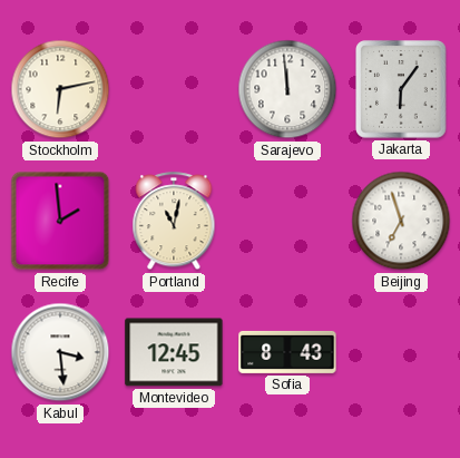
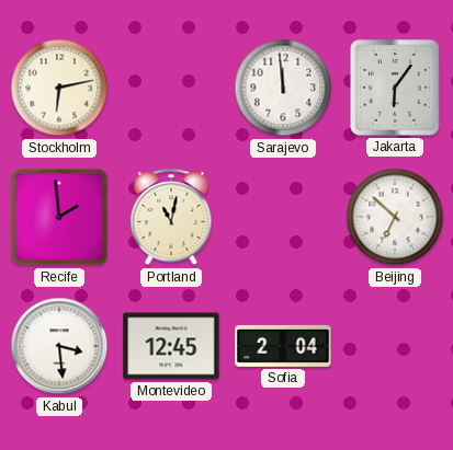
Beijing: 6:57 -> 6:52
Sofia: 8:43 -> 2:04
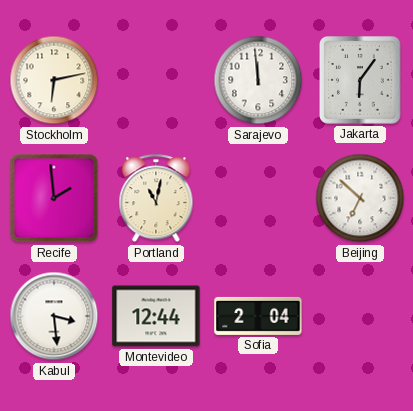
Montevideo: 12:45 -> 12:44
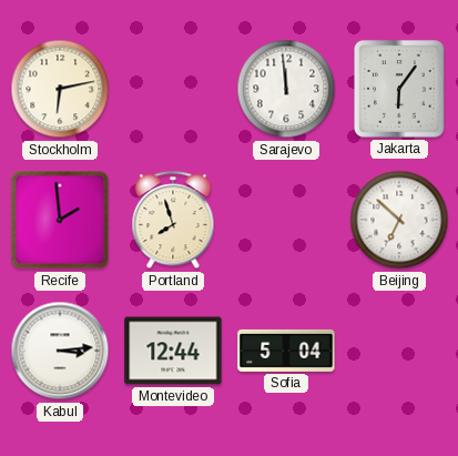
Portland: 11:02 -> 7:57
Kabul: 3:29 -> 3:14
Sofia: 2:04 -> 5:04
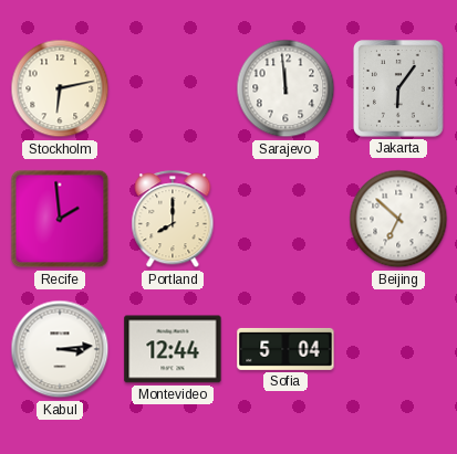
Portland: 7:57 -> 8:00
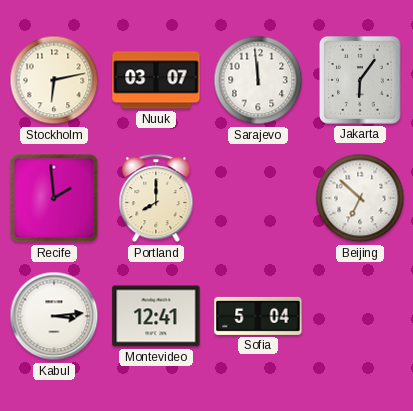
Nuuk: none -> 03:07
Montevideo: 12:44 -> 12:41
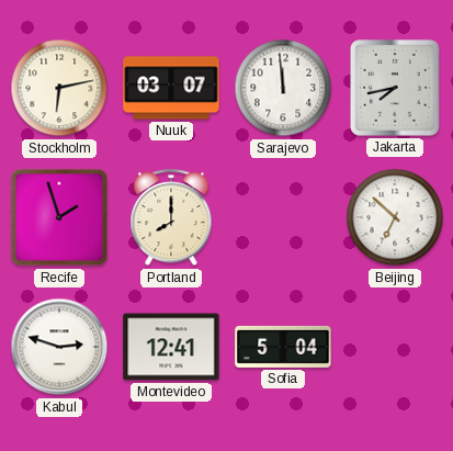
Jakarta: 6:06 -> 7:43
Recife: 1:59 -> 1:57
Kabul: 3:14 -> 2:48
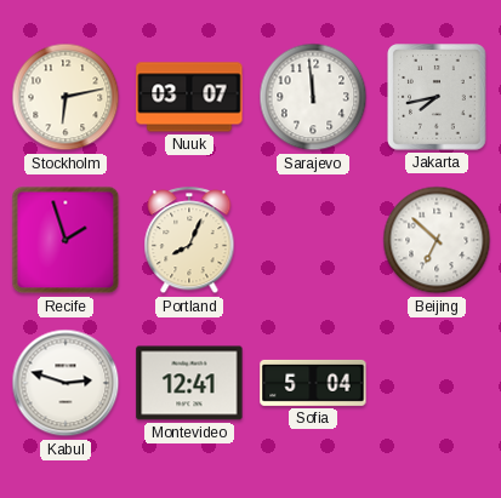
Portland: 8:00 -> 8:04
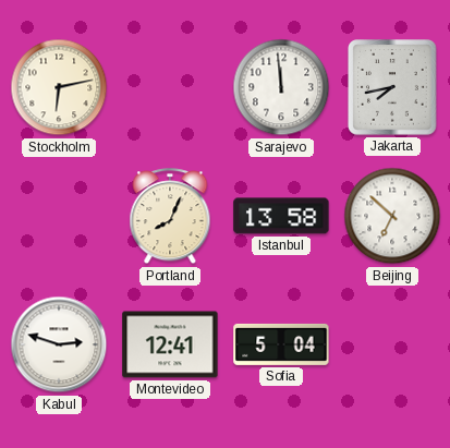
Nuuk: 03:07 -> none
Recife: 1:57 -> none
Istanbul: none -> 13:58
